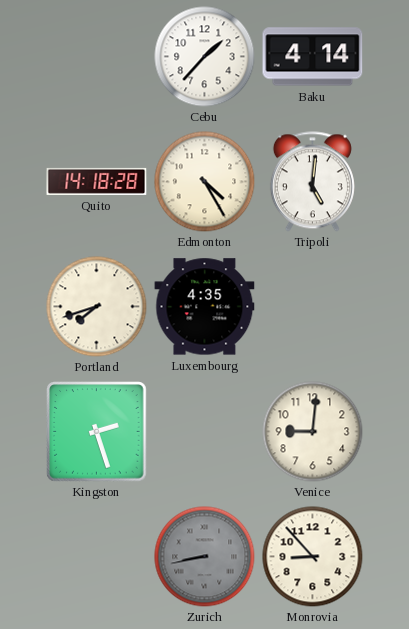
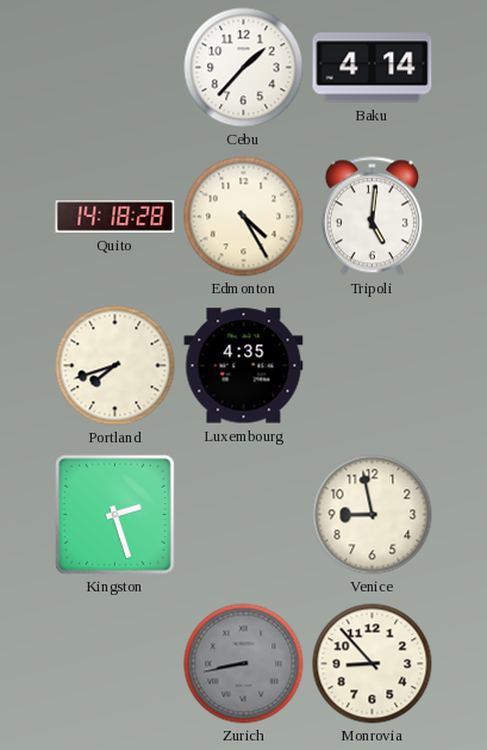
Venice: 9:01 -> 8:58
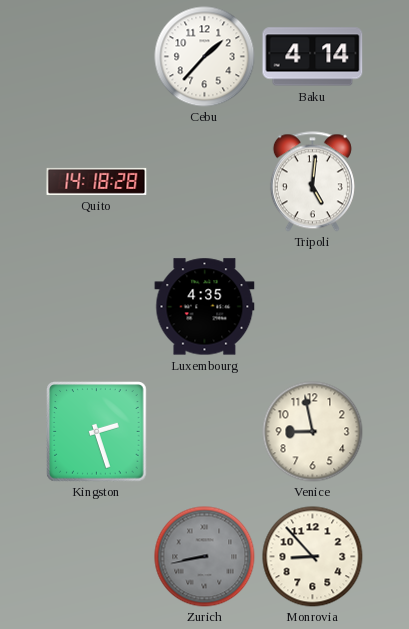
Edmonton: 4:25 -> none
Portland: 7:42 -> none
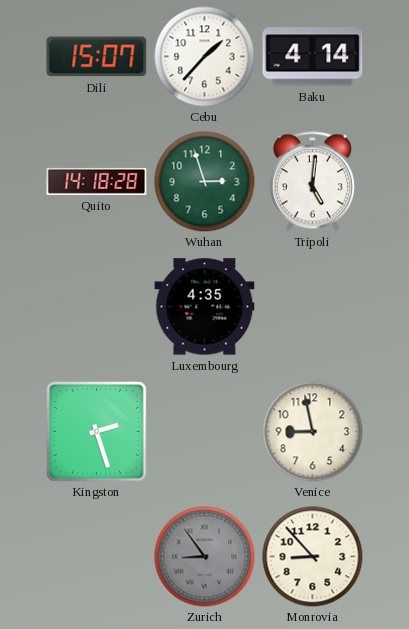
Dili: none -> 15:07
Wuhan: none -> 2:57
Zurich: 8:43 -> 8:54
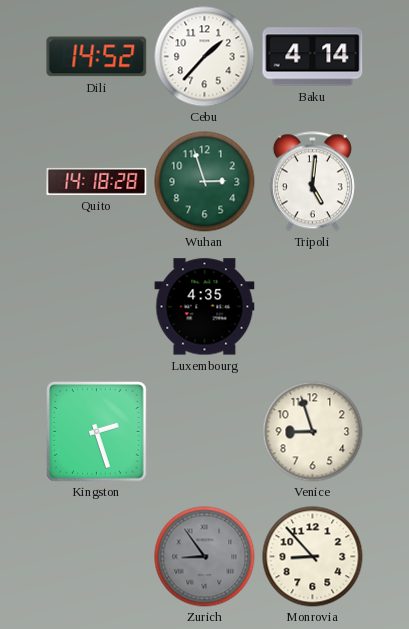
Dili: 15:07 -> 14:52
Venice: 8:58 -> 8:57
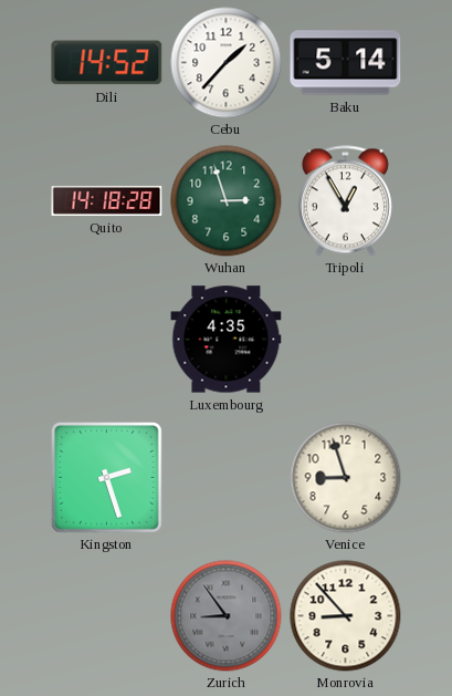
Baku: 4:14 -> 5:14
Tripoli: 5:01 -> 12:55
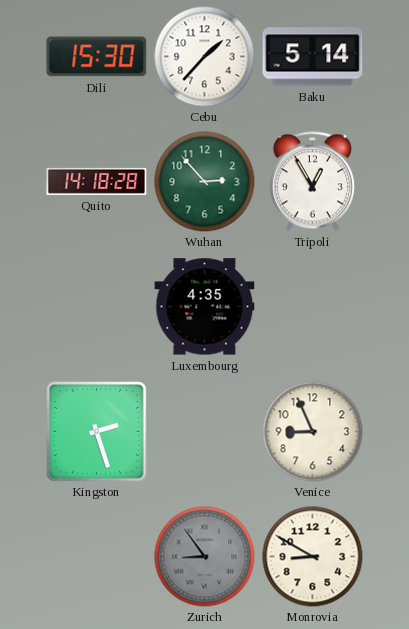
Dili: 14:52 -> 15:30
Wuhan: 2:57 -> 2:53
Venice: 8:57 -> 8:56
Monrovia: 8:53 -> 8:50
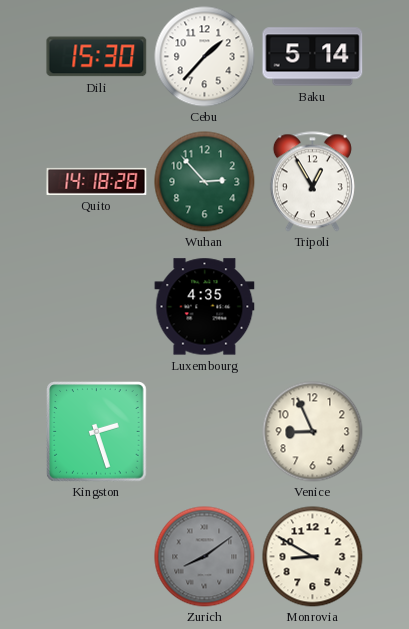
Zurich: 8:54 -> 8:09
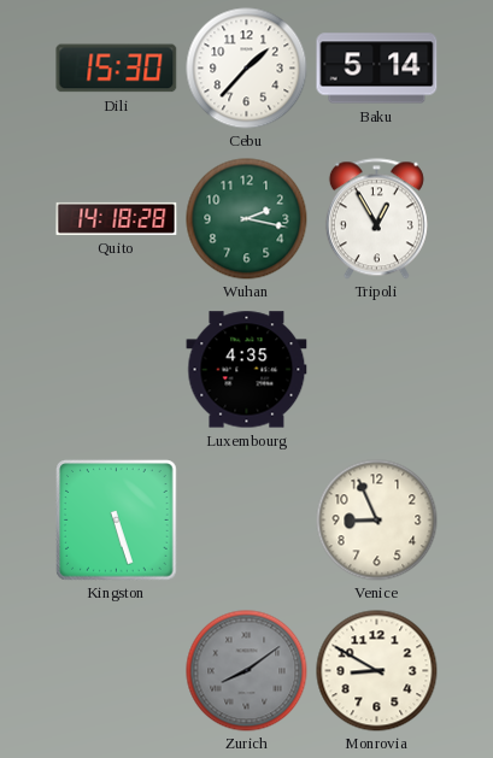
Wuhan: 2:53 -> 2:17
Kingston: 2:27 -> 5:27
